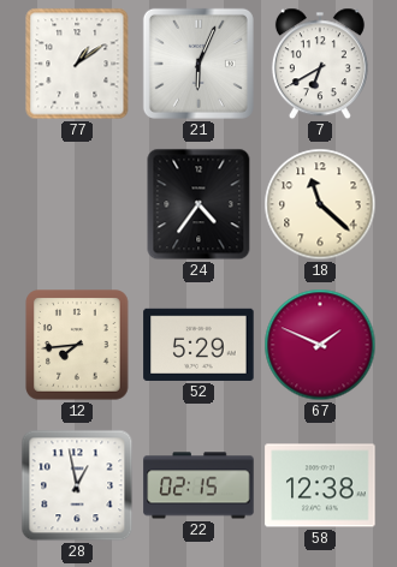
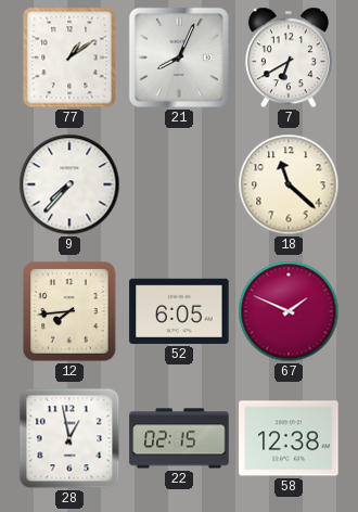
21: 6:04 -> 8:04
9: none -> 7:37
24: 4:36 -> none
52: 5:29 -> 6:05
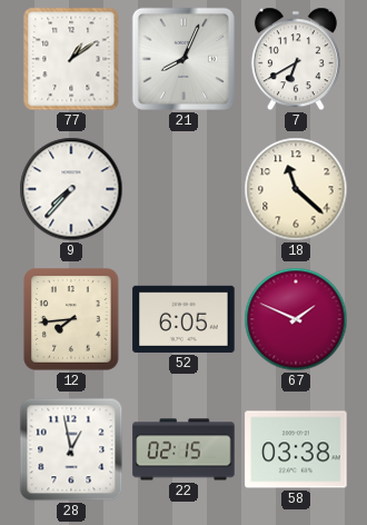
58: 12:38 -> 03:38
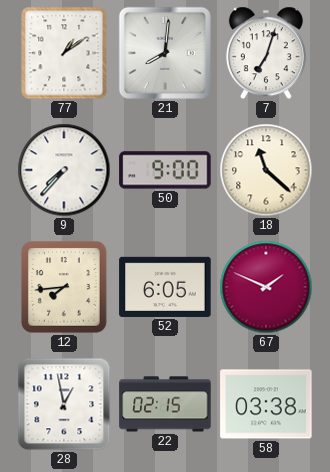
21: 8:04 -> 8:01
7: 6:40 -> 7:03
50: none -> 9:00
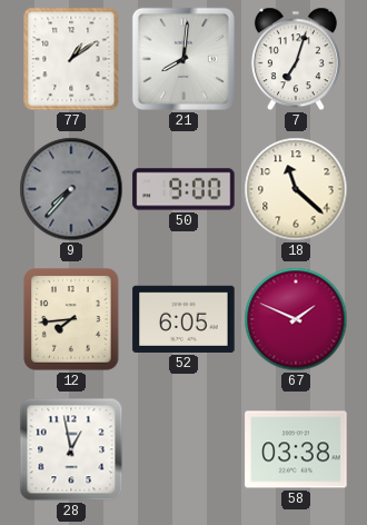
9 dial: white -> grey
22: 02:15 -> none
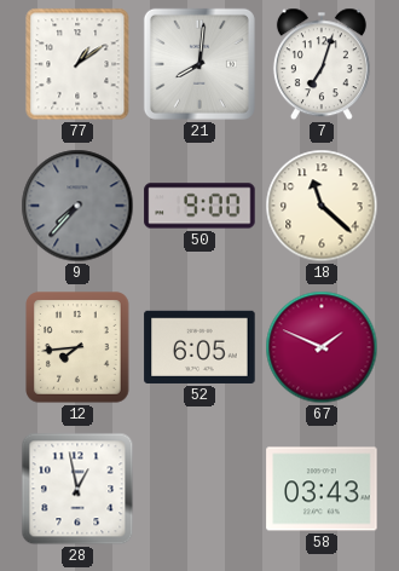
58: 03:38 -> 03:43
